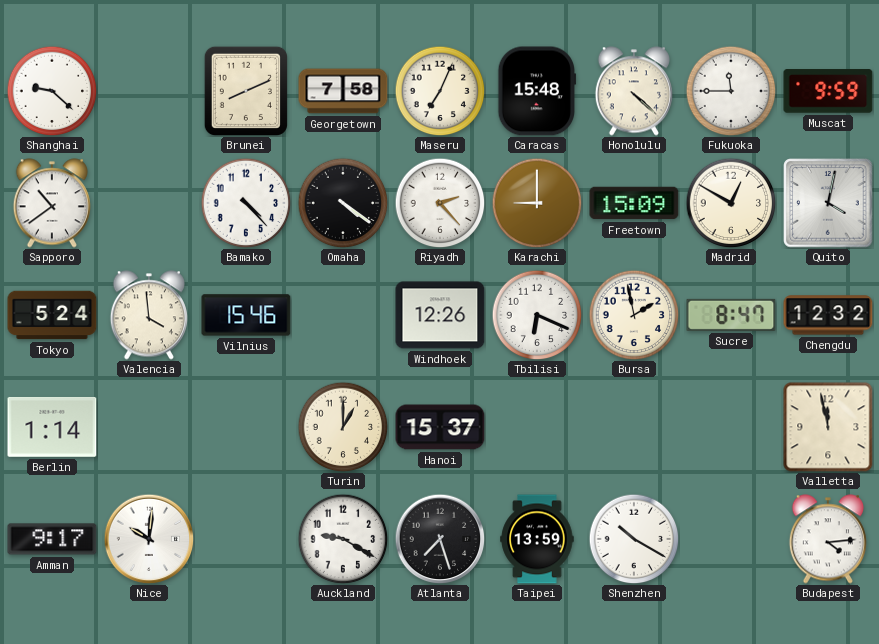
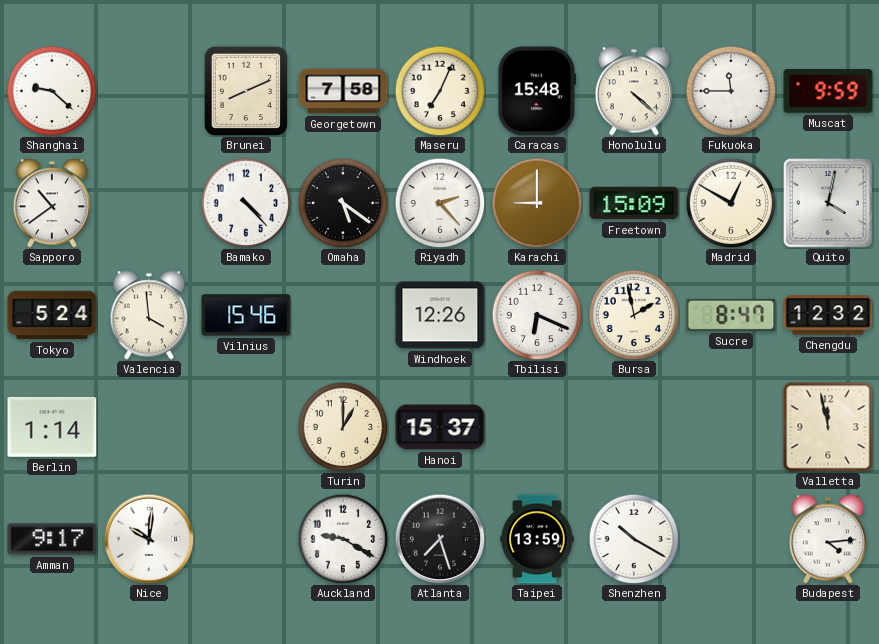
Omaha: 4:21 -> 5:21
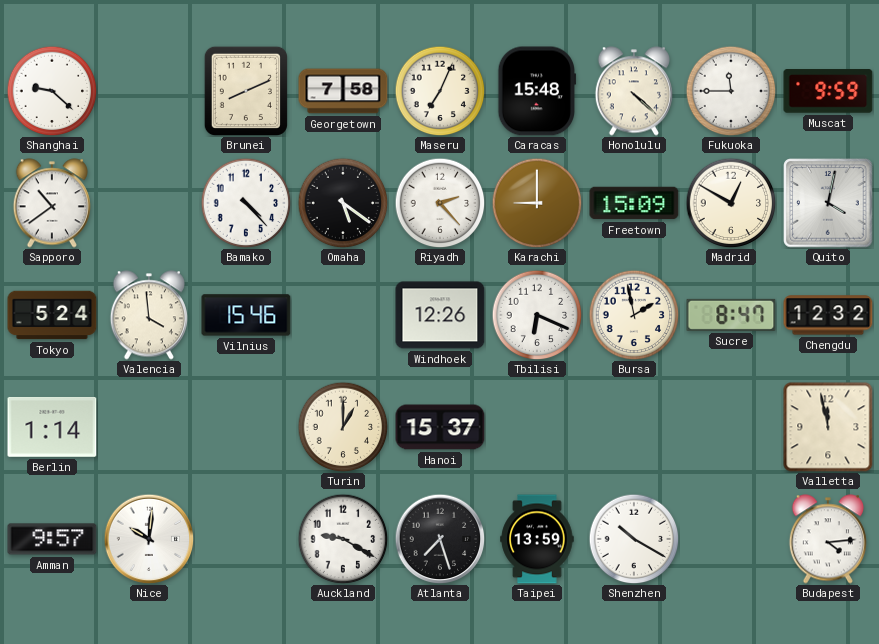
Amman: 9:17 -> 9:57
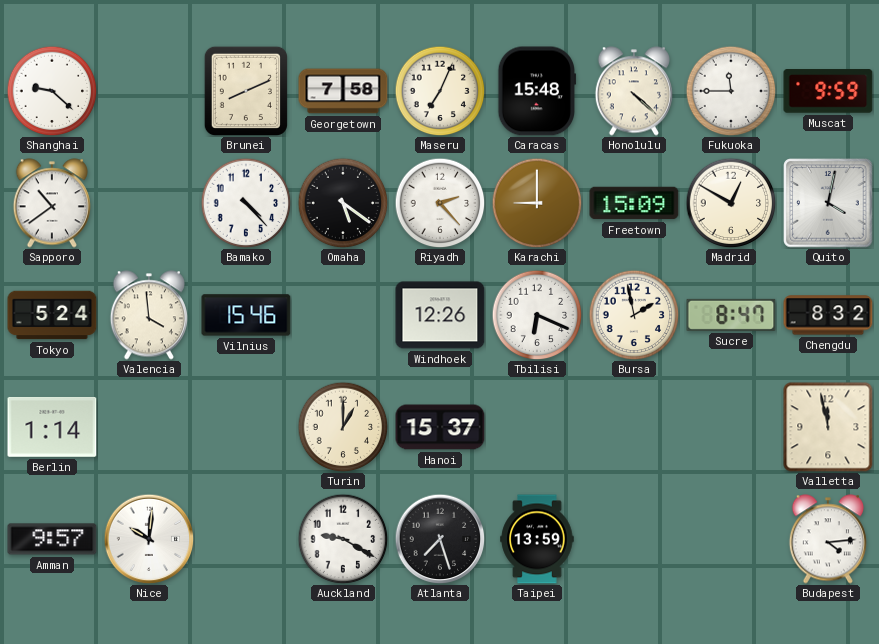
Chengdu: 12:32 -> 8:32
Shenzhen: 10:20 -> none
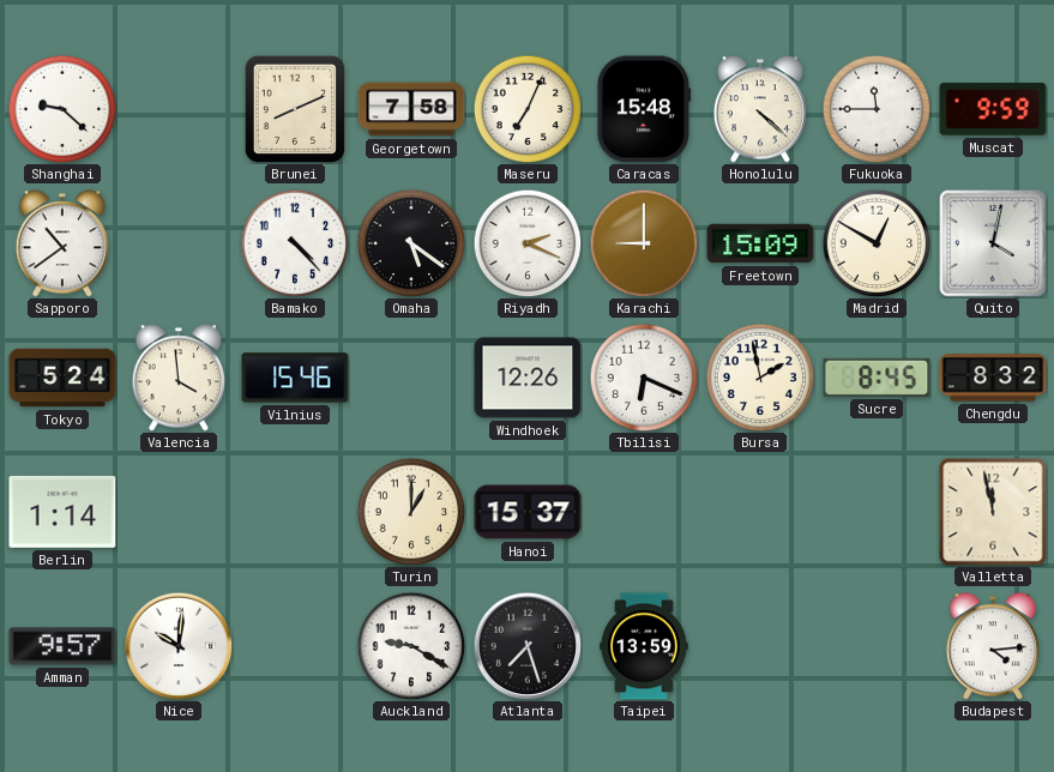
Riyadh: 2:23 -> 2:19
Sucre: 8:47 -> 8:45
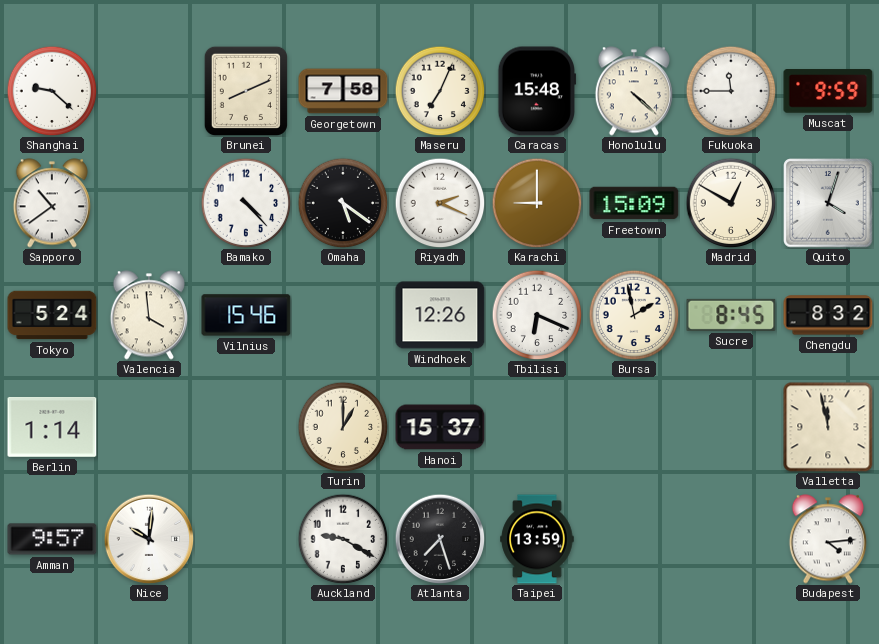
Quito: 4:02 -> 4:03
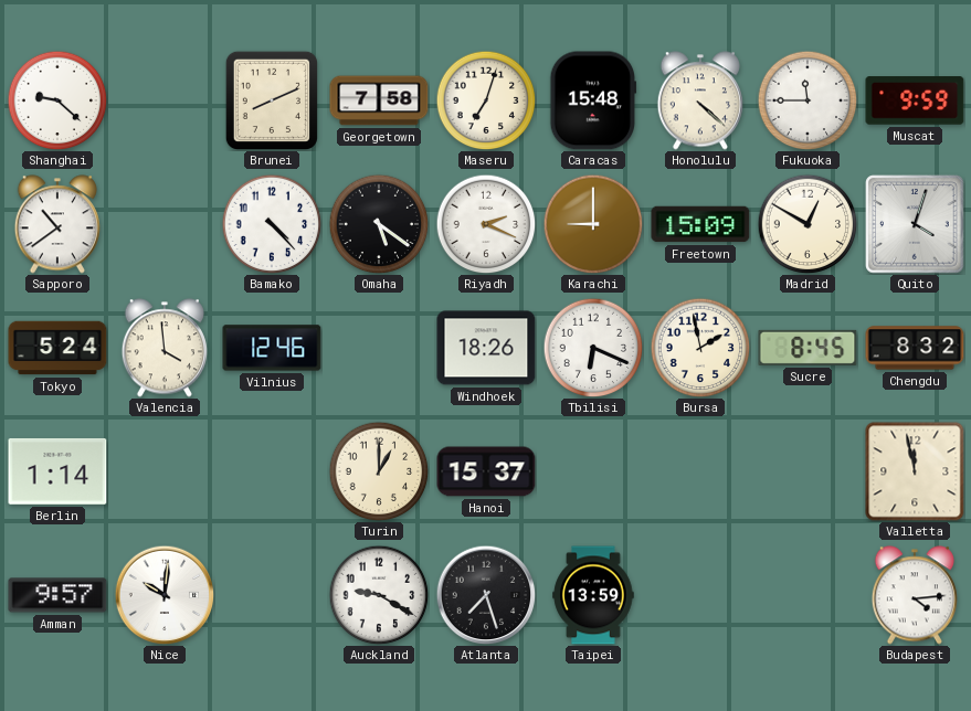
Maseru: 7:04 -> 7:03
Vilnius: 15:46 -> 12:46
Windhoek: 12:26 -> 18:26
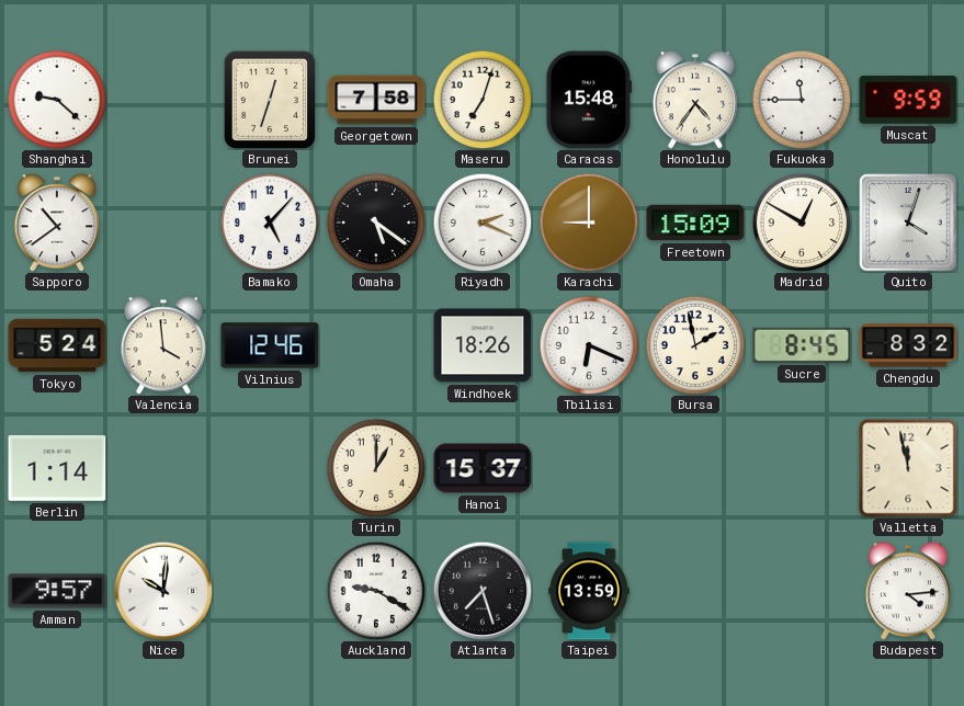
Brunei: 8:11 -> 12:33
Honolulu: 4:22 -> 4:36
Bamako: 4:23 -> 5:07
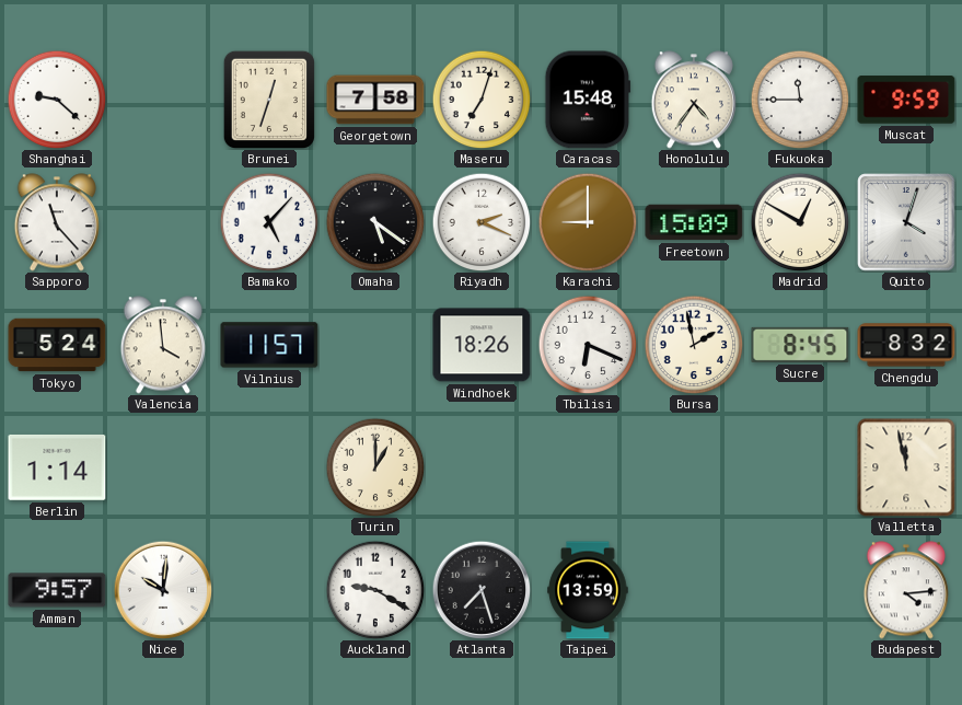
Sapporo: 10:39 -> 11:23
Vilnius: 12:46 -> 11:57
Hanoi: 15:37 -> none
